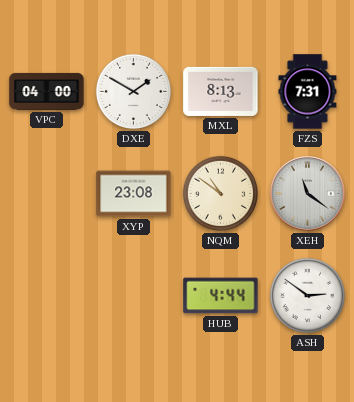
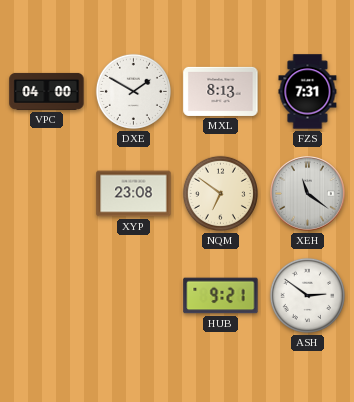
NQM: 10:51 -> 6:51
HUB: 4:44 -> 9:21
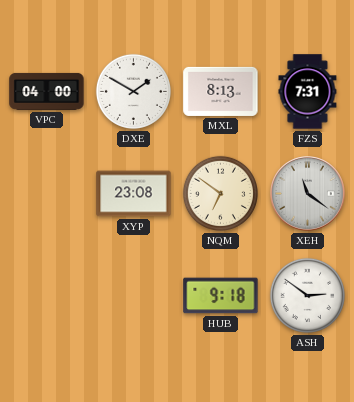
HUB: 9:21 -> 9:18
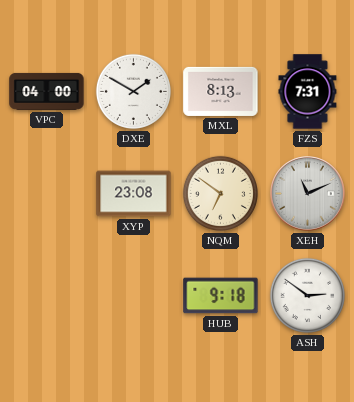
XEH: 11:21 -> 11:11
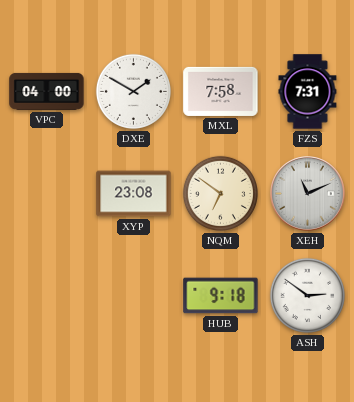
MXL: 8:13 -> 7:58
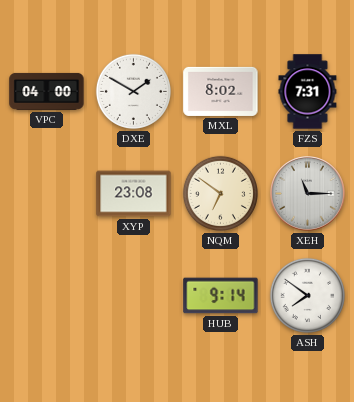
MXL: 7:58 -> 8:02
XEH: 11:11 -> 11:15
HUB: 9:18 -> 9:14
ASH: 2:51 -> 7:51
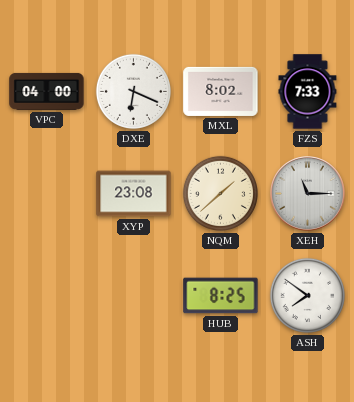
DXE: 1:50 -> 6:19
FZS: 7:31 -> 7:33
NQM: 6:51 -> 1:38
HUB: 9:14 -> 8:25
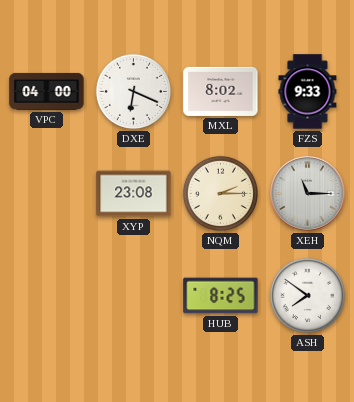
FZS: 7:33 -> 9:33
NQM: 1:38 -> 2:15
